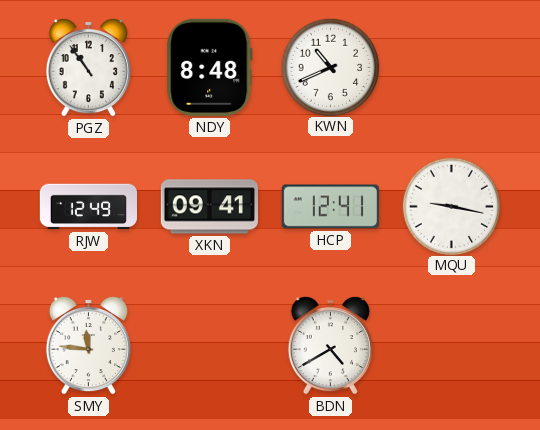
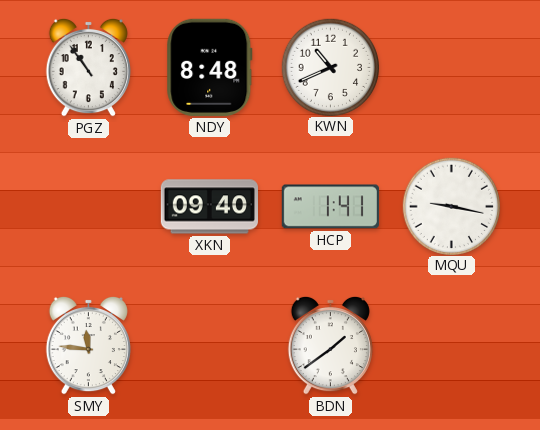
RJW: 12:49 -> none
XKN: 09:41 -> 09:40
HCP: 12:41 -> 1:41
BDN: 4:40 -> 1:39
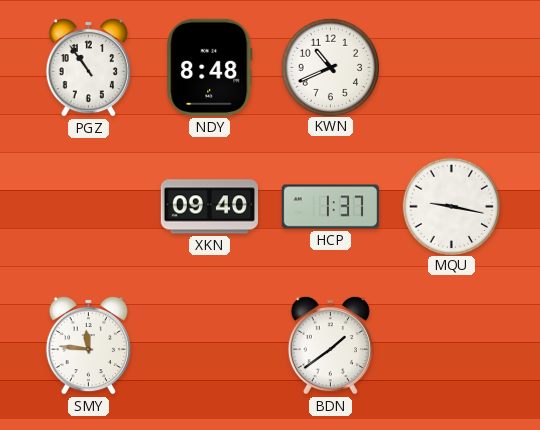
HCP: 1:41 -> 1:37
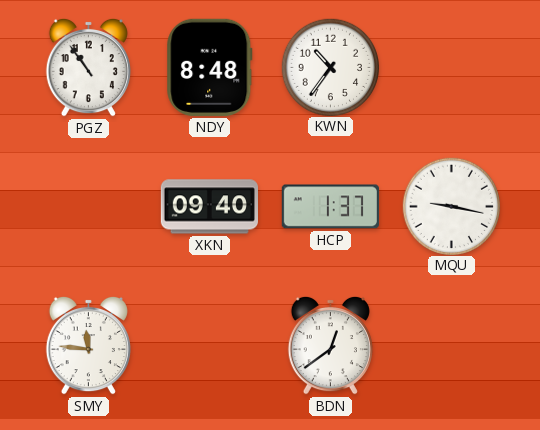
KWN: 10:41 -> 10:36
BDN: 1:39 -> 12:39
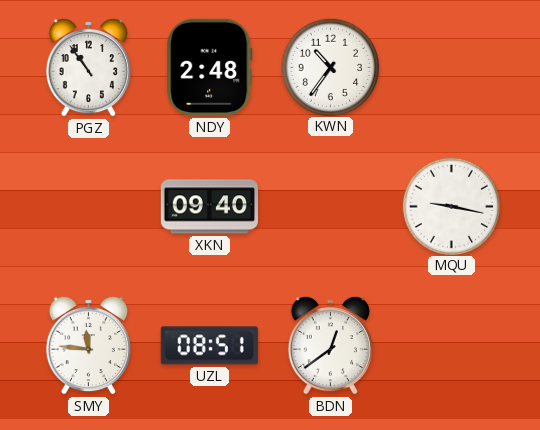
NDY: 8:48 -> 2:48
HCP: 1:37 -> none
UZL: none -> 08:51
